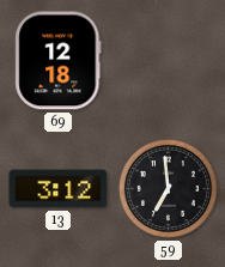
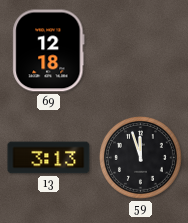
13: 3:12 -> 3:13
59: 6:59 -> 11:57
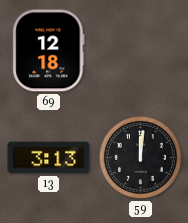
59: 11:57 -> 12:01
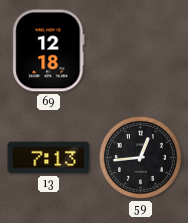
13: 3:13 -> 7:13
59: 12:01 -> 12:44
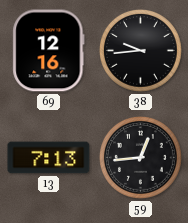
69: 12:18 -> 12:16
38: none -> 9:44
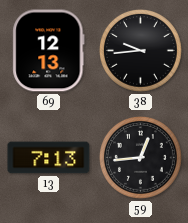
69: 12:16 -> 12:13
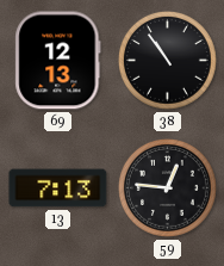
38: 9:44 -> 10:54
59: 12:44 -> 12:46
